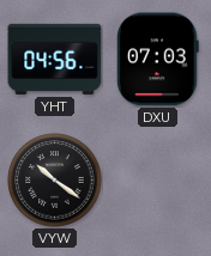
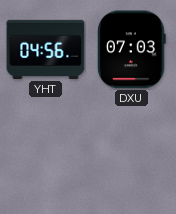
VYW: 10:21 -> none
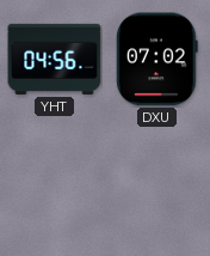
DXU: 07:03 -> 07:02
